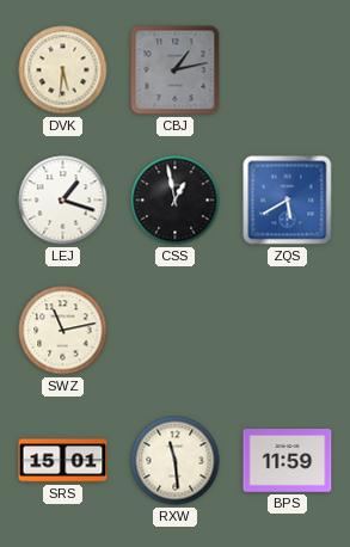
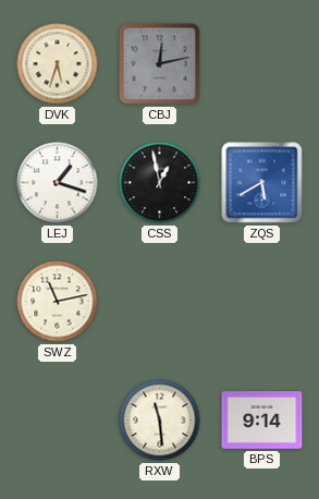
DVK: 5:31 -> 5:33
CBJ: 1:13 -> 12:13
SRS: 15:01 -> none
BPS: 11:59 -> 9:14
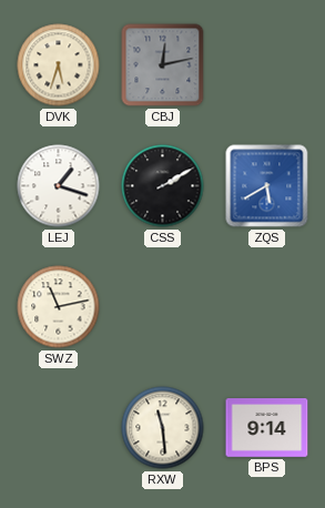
CSS: 12:58 -> 2:10
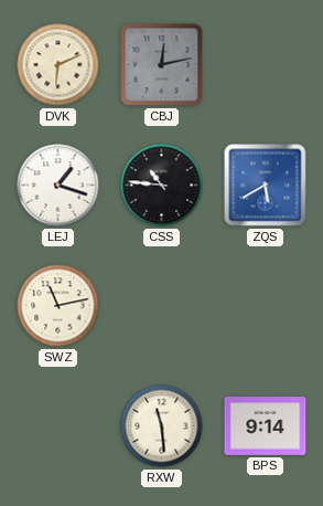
DVK: 5:33 -> 6:11
CSS: 2:10 -> 10:46
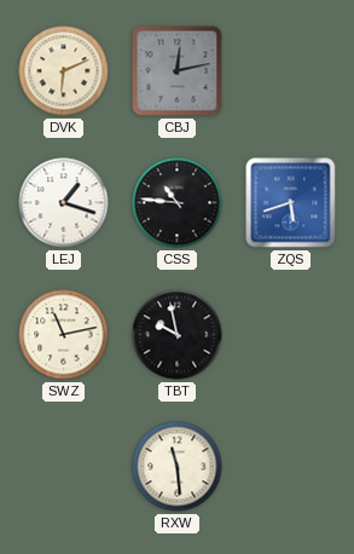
ZQS: 5:40 -> 5:42
TBT: none -> 9:58
BPS: 9:14 -> none
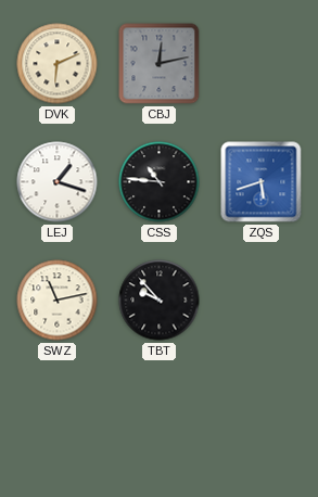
TBT: 9:58 -> 9:53
RXW: 11:29 -> none
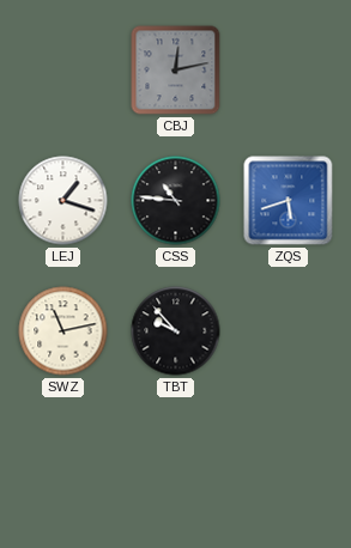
DVK: 6:11 -> none
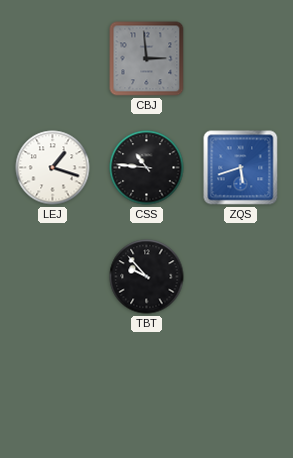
CBJ: 12:13 -> 2:59
SWZ: 11:13 -> none
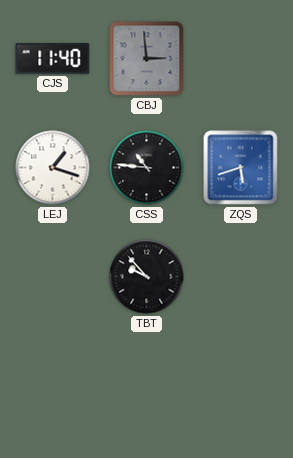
CJS: none -> 11:40
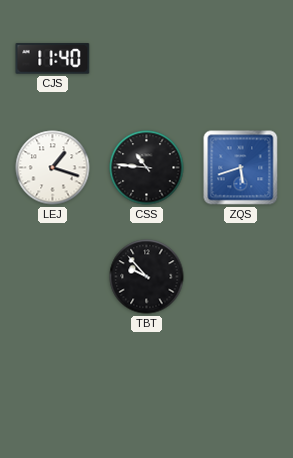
CBJ: 2:59 -> none
